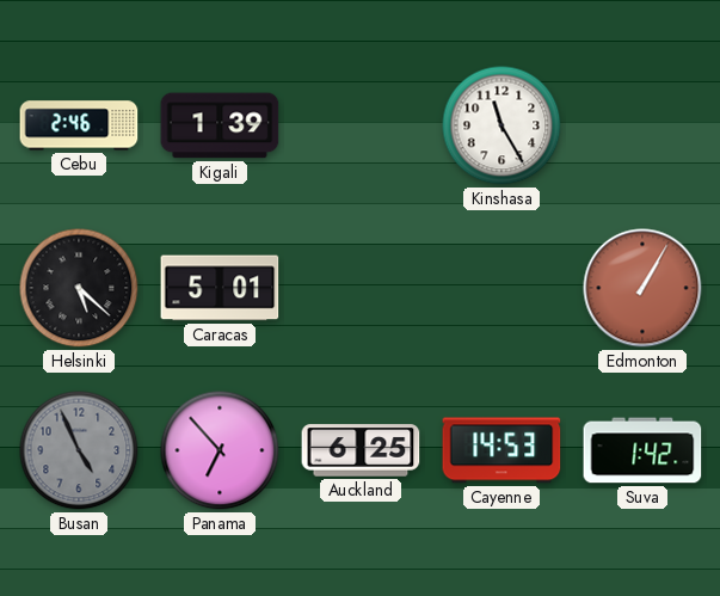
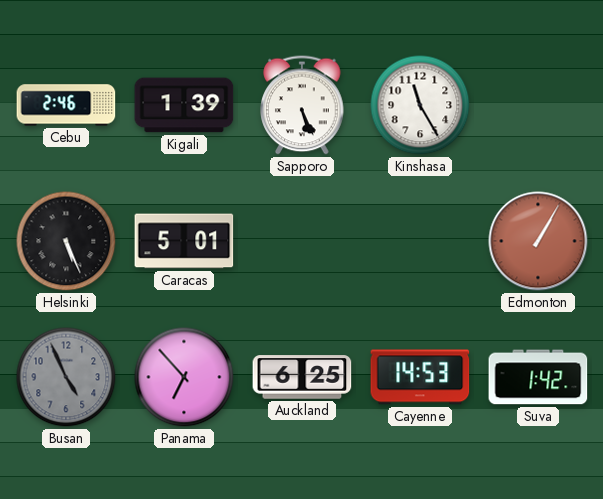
Sapporo: none -> 5:26
Helsinki: 5:22 -> 5:26
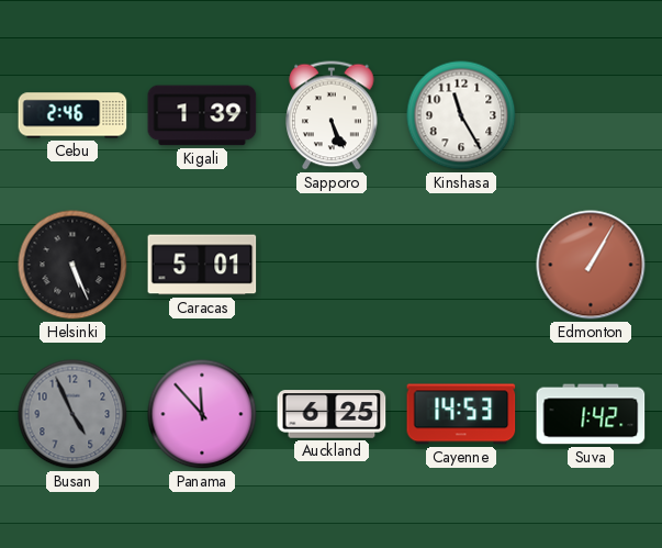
Panama: 6:53 -> 11:53
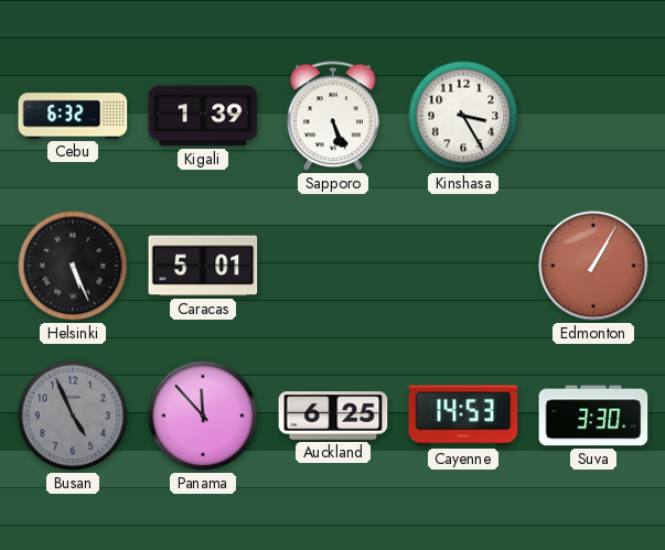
Cebu: 2:46 -> 6:32
Kinshasa: 11:25 -> 3:25
Suva: 1:42 -> 3:30
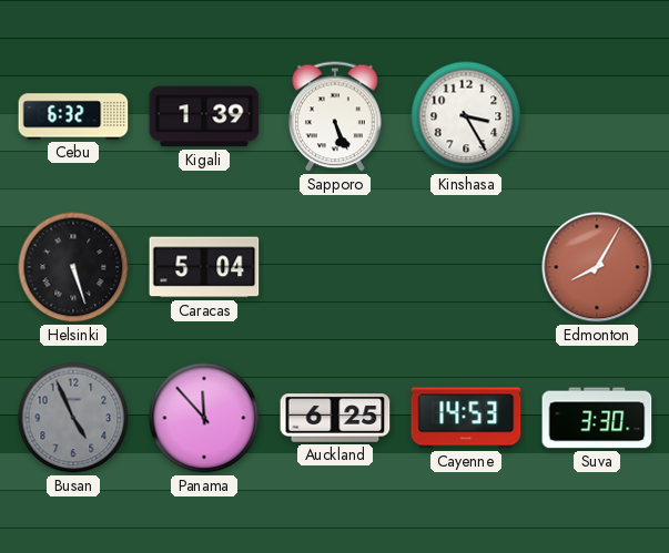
Helsinki: 5:26 -> 5:27
Caracas: 5:01 -> 5:04
Edmonton: 1:05 -> 8:05
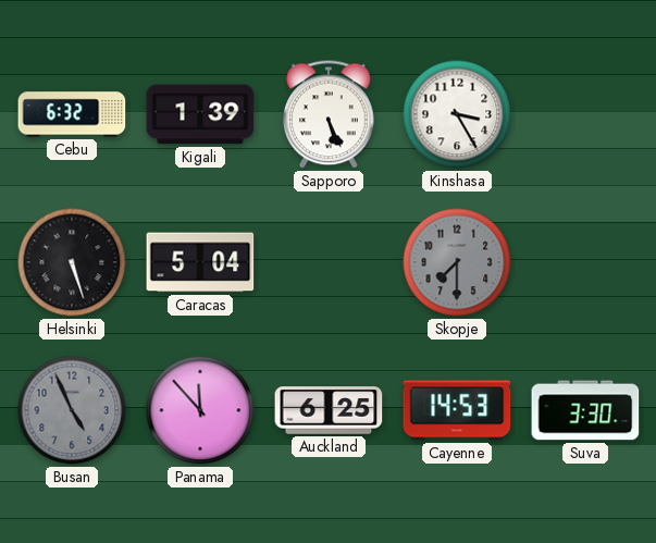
Skopje: none -> 7:30
Edmonton: 8:05 -> none
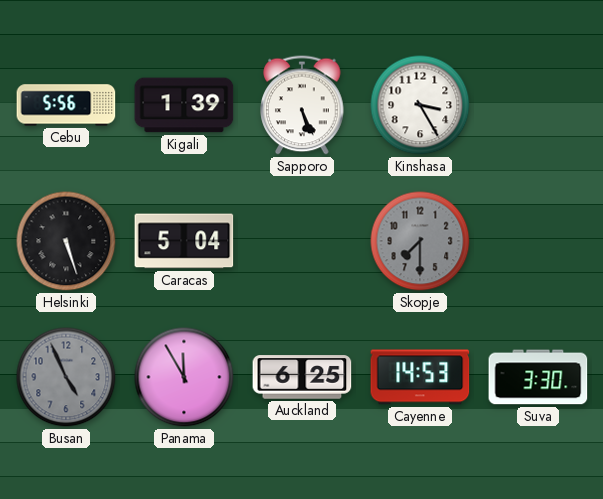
Cebu: 6:32 -> 5:56
Panama: 11:53 -> 11:55
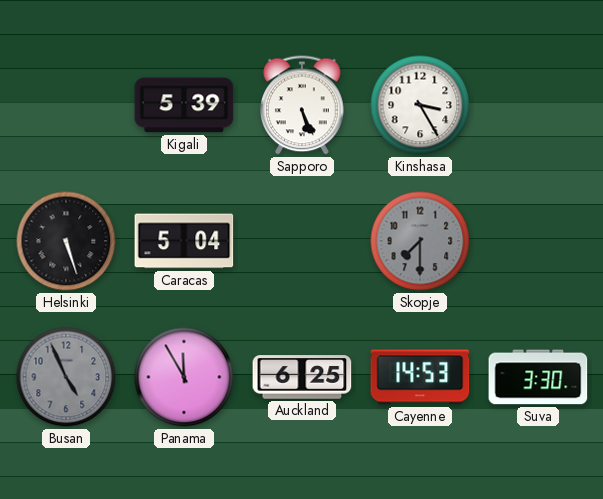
Cebu: 5:56 -> none
Kigali: 1:39 -> 5:39
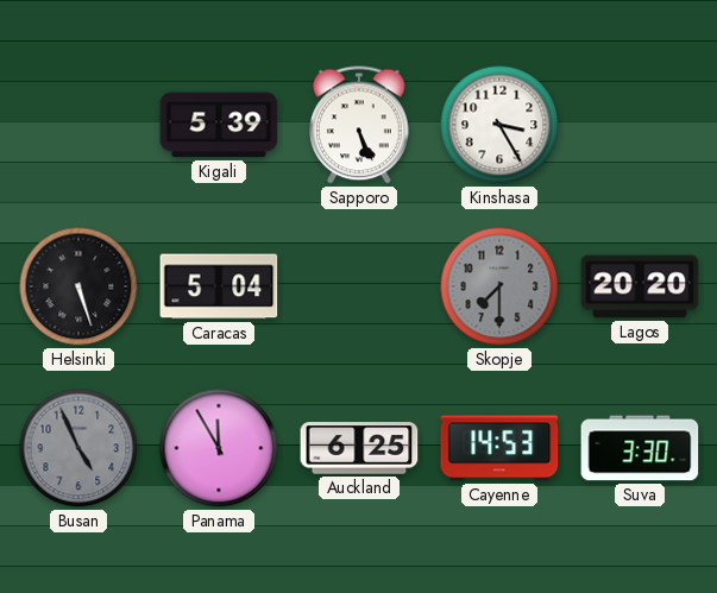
Lagos: none -> 20:20
